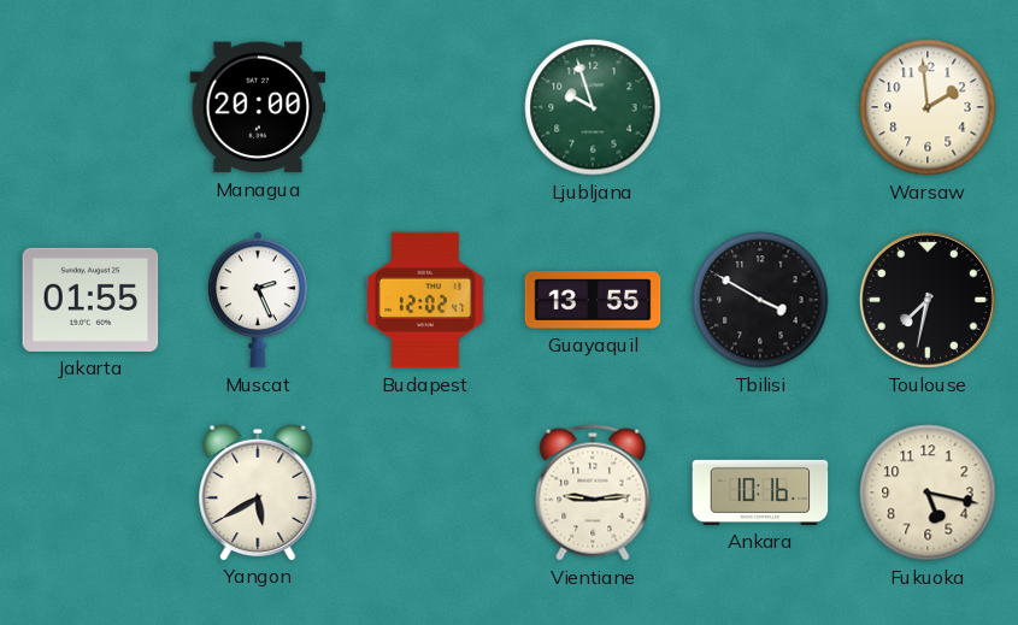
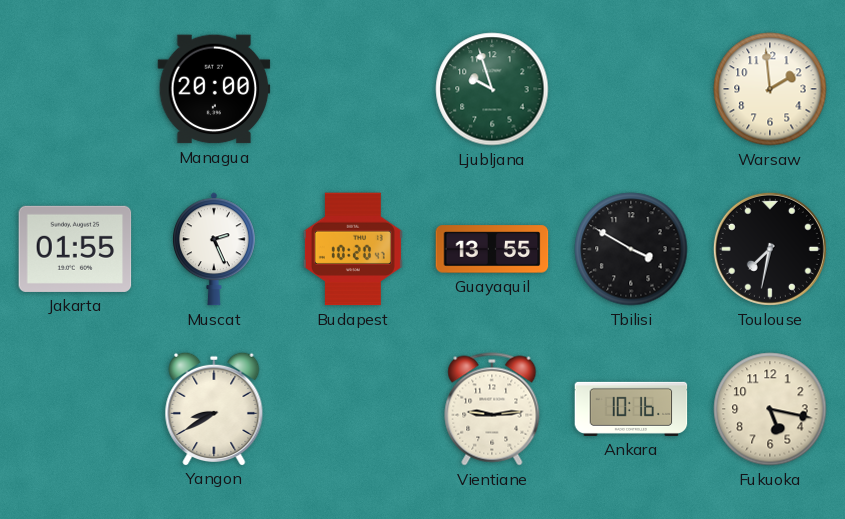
Budapest: 12:02 -> 10:20
Yangon: 5:40 -> 8:40
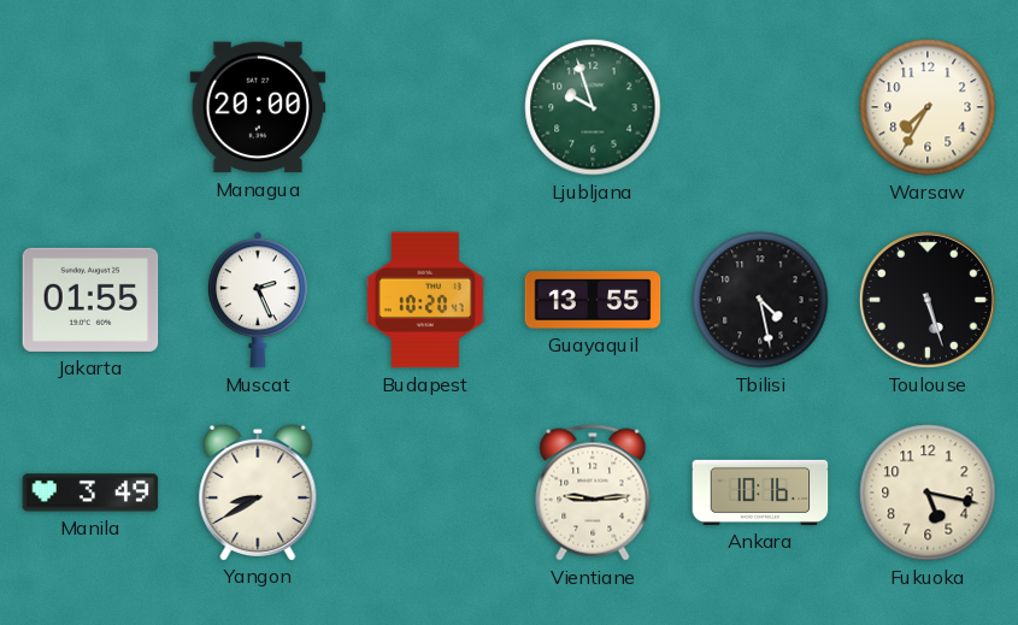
Warsaw: 1:59 -> 7:35
Tbilisi: 3:50 -> 4:28
Toulouse: 7:32 -> 5:27
Manila: none -> 3:49
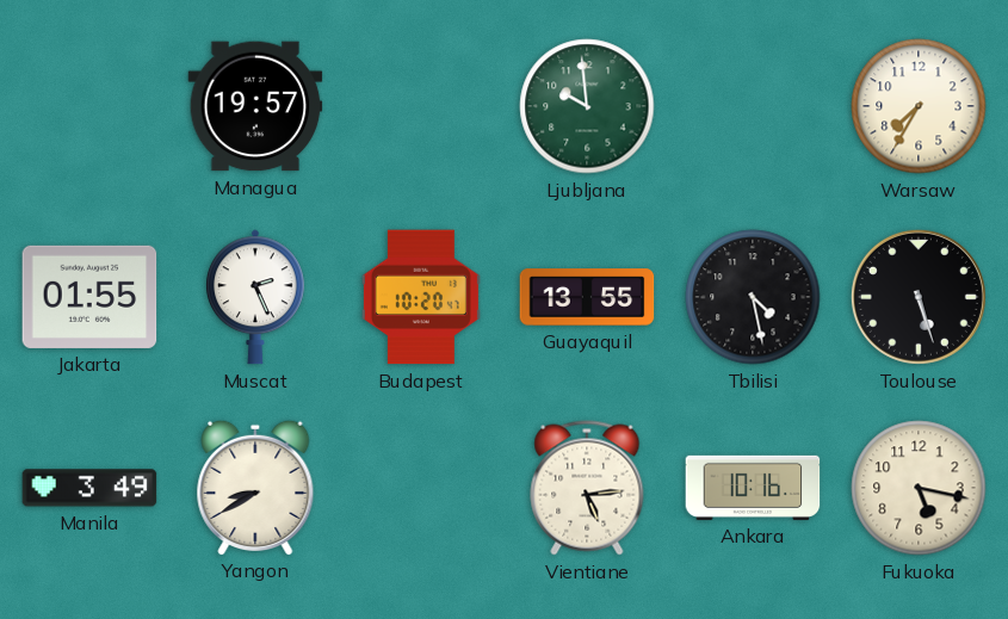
Managua: 20:00 -> 19:57
Ljubljana: 9:57 -> 9:59
Vientiane: 9:14 -> 5:14
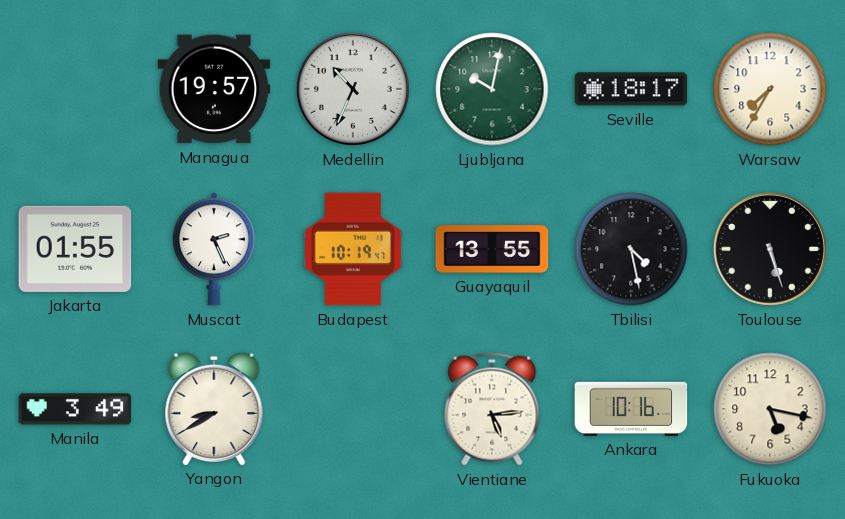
Medellin: none -> 10:34
Ljubljana: 9:59 -> 10:02
Seville: none -> 18:17
Budapest: 10:20 -> 10:19
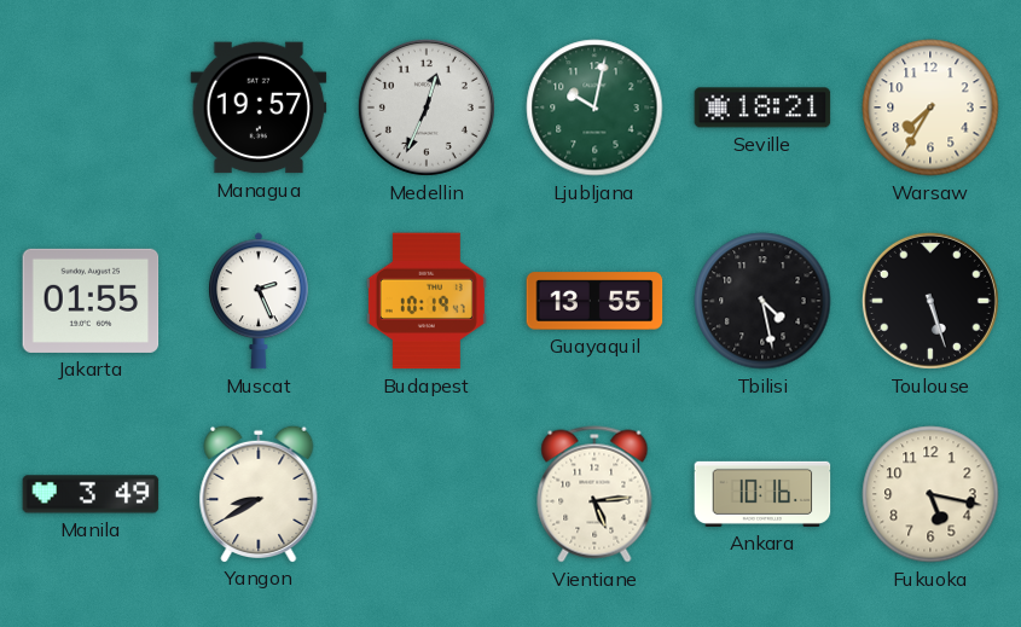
Medellin: 10:34 -> 12:34
Seville: 18:17 -> 18:21
